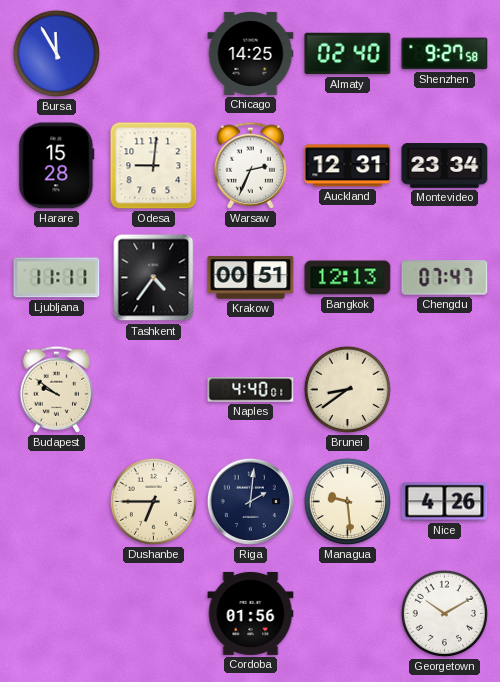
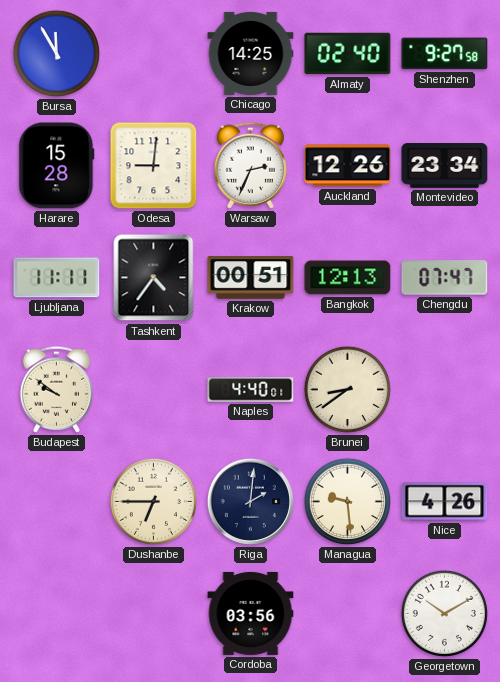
Auckland: 12:31 -> 12:26
Cordoba: 01:56 -> 03:56
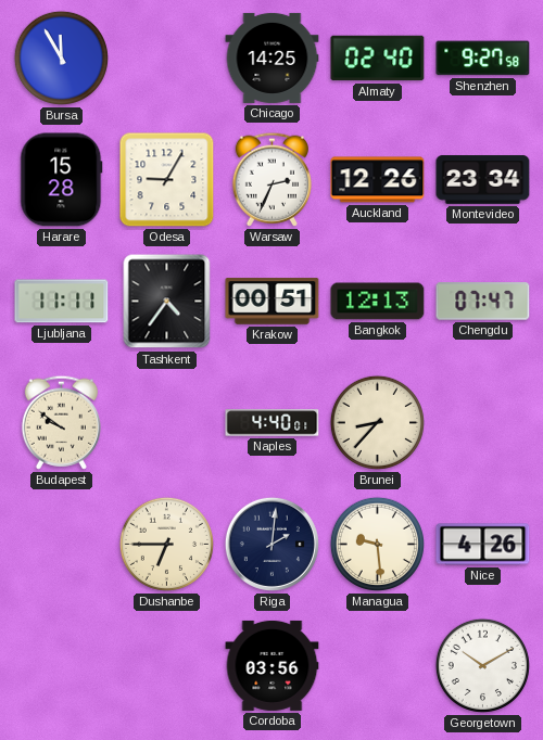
Odesa: 9:01 -> 9:05
Brunei: 8:39 -> 8:37
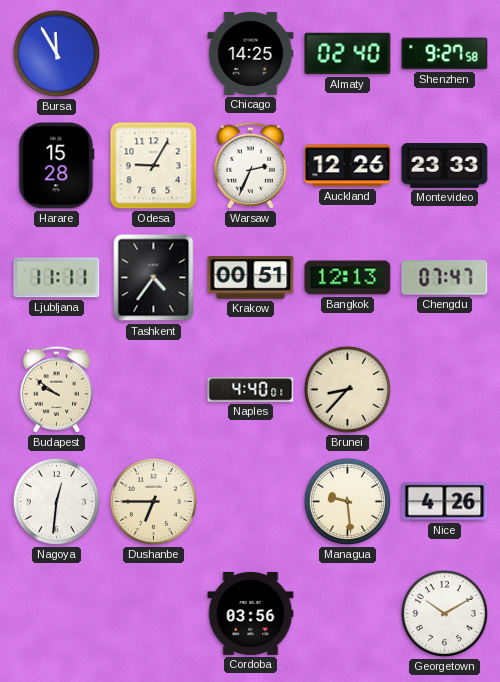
Montevideo: 23:34 -> 23:33
Nagoya: none -> 12:31
Riga: 2:01 -> none
